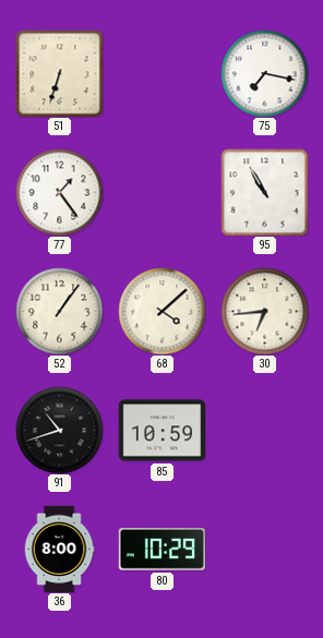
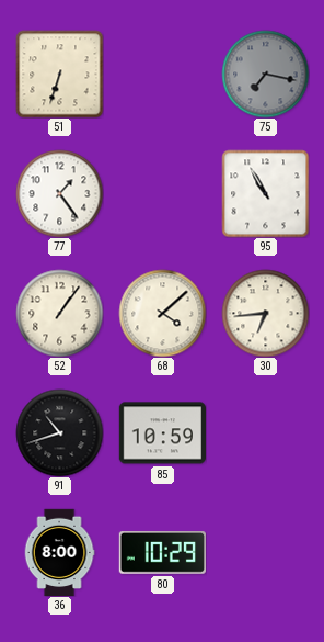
75 dial: white -> grey
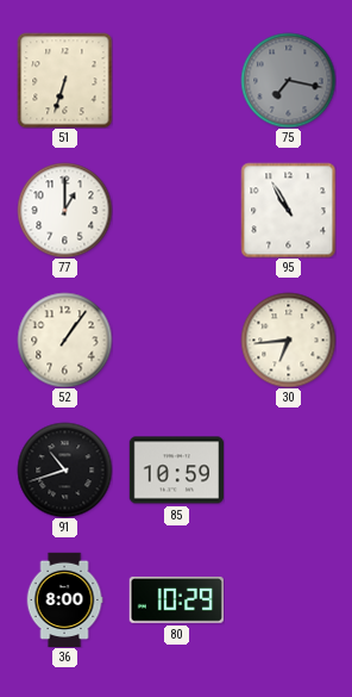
77: 1:24 -> 1:00
68: 4:08 -> none
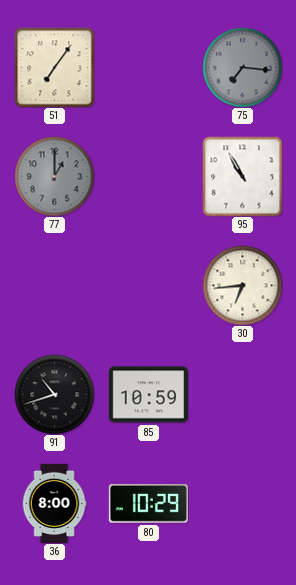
51: 6:33 -> 7:06
75: 7:17 -> 7:16
77 dial: white -> grey
52: 1:06 -> none
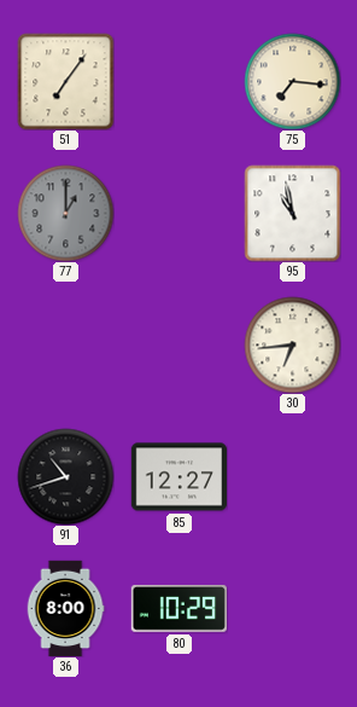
75 dial: grey -> cream
95: 10:55 -> 10:58
85: 10:59 -> 12:27
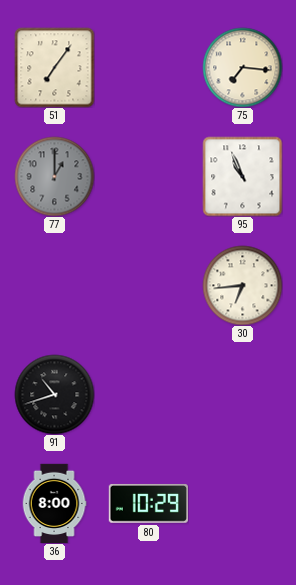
95: 10:58 -> 10:56
85: 12:27 -> none
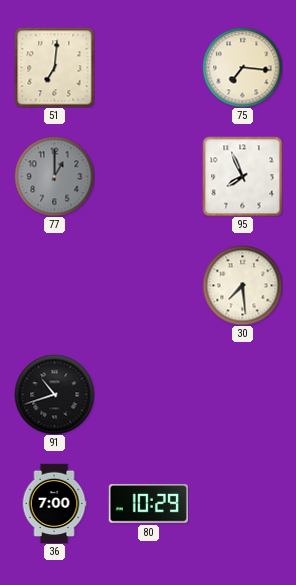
51: 7:06 -> 7:01
95: 10:56 -> 7:56
30: 6:44 -> 7:29
36: 8:00 -> 7:00
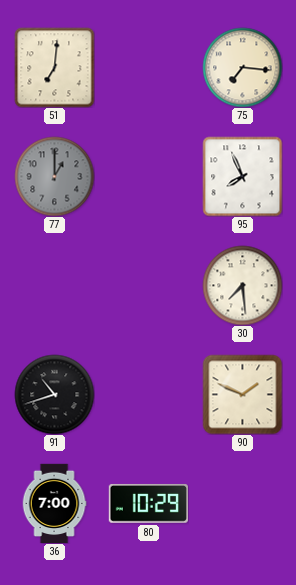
90: none -> 1:49
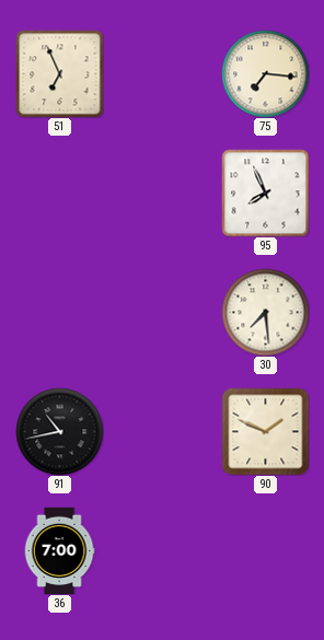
51: 7:01 -> 6:56
77: 1:00 -> none
91: 10:42 -> 10:43
80: 10:29 -> none
